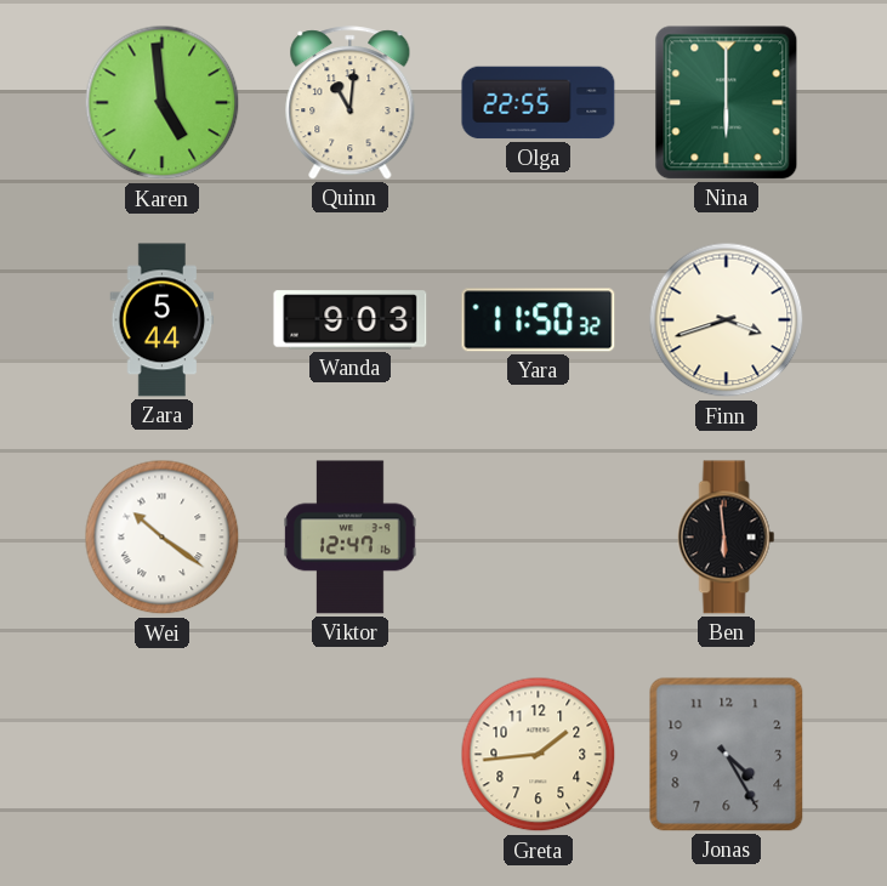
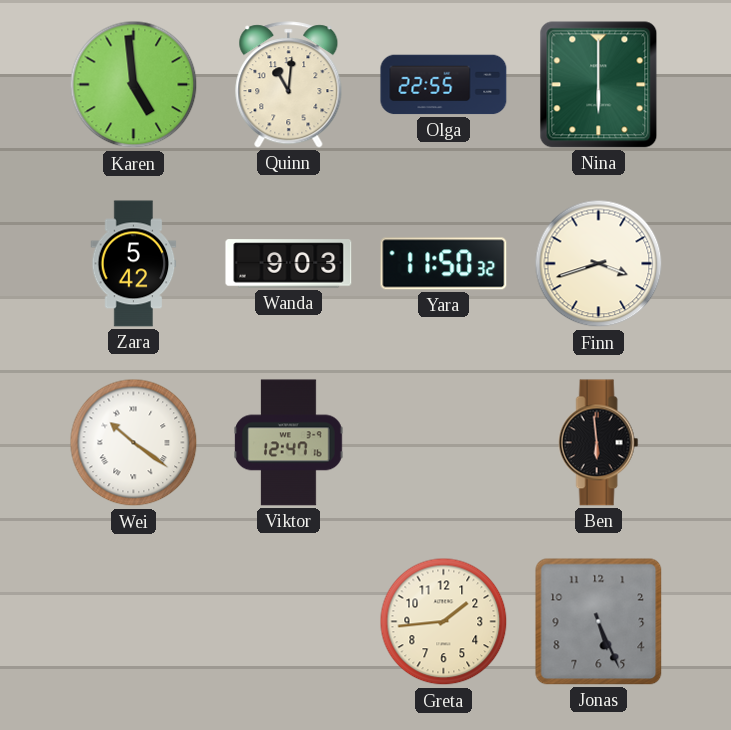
Zara: 5:44 -> 5:42
Jonas: 4:25 -> 5:26
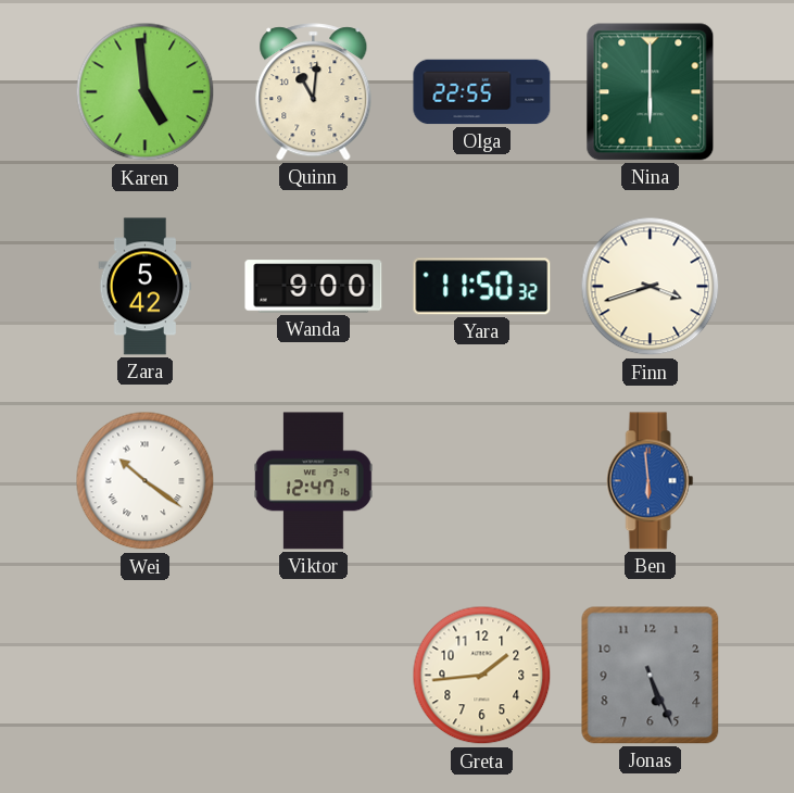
Wanda: 9:03 -> 9:00
Ben dial: black -> blue
